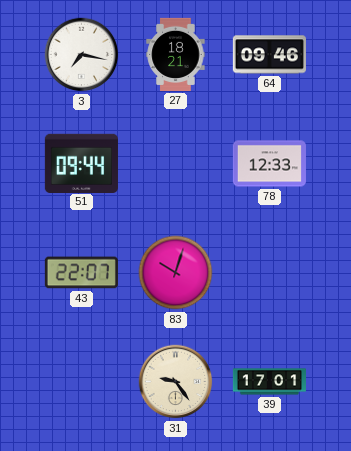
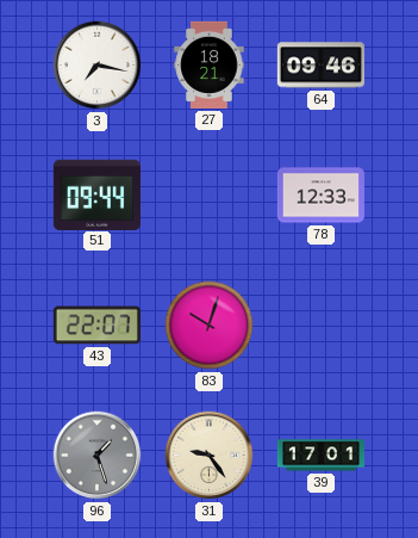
96: none -> 1:27
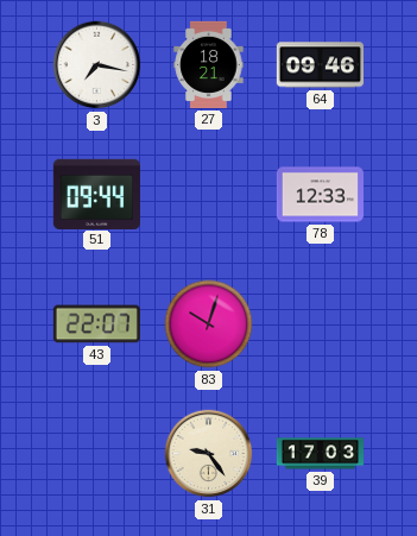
96: 1:27 -> none
39: 17:01 -> 17:03
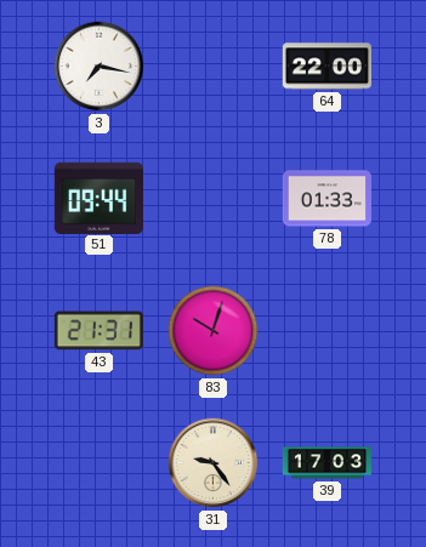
27: 18:21 -> none
64: 09:46 -> 22:00
78: 12:33 -> 01:33
43: 22:07 -> 21:31
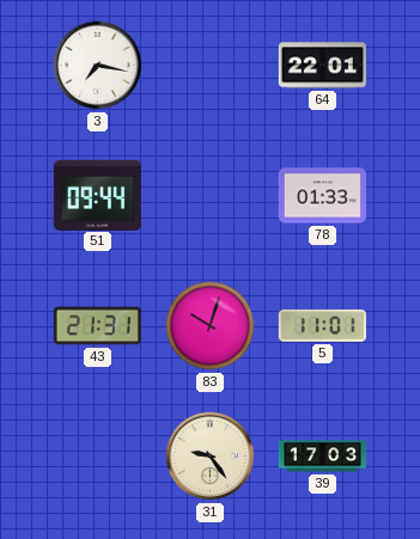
64: 22:00 -> 22:01
5: none -> 11:01
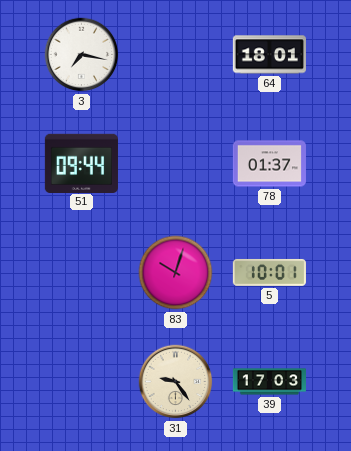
64: 22:01 -> 18:01
78: 01:33 -> 01:37
43: 21:31 -> none
5: 11:01 -> 10:01
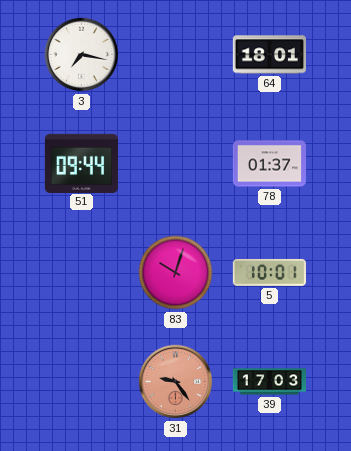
31 dial: cream -> salmon
